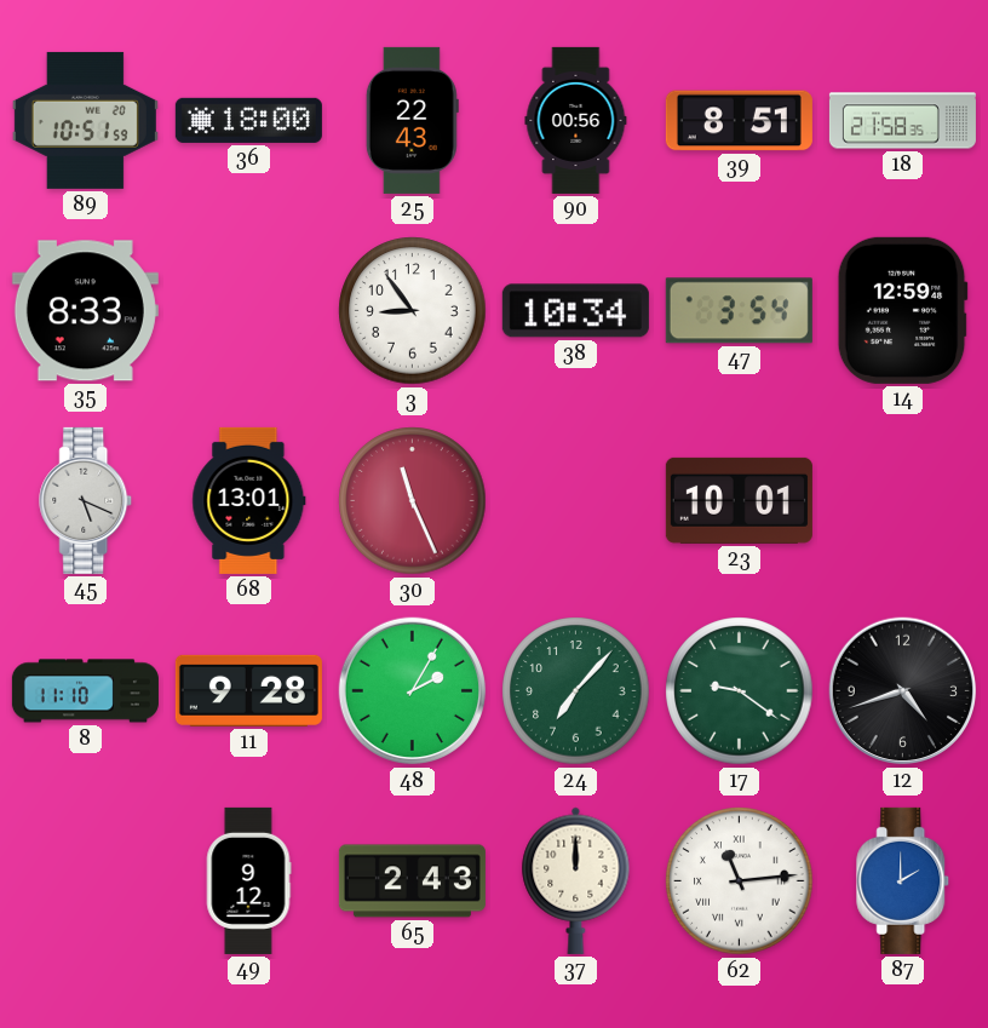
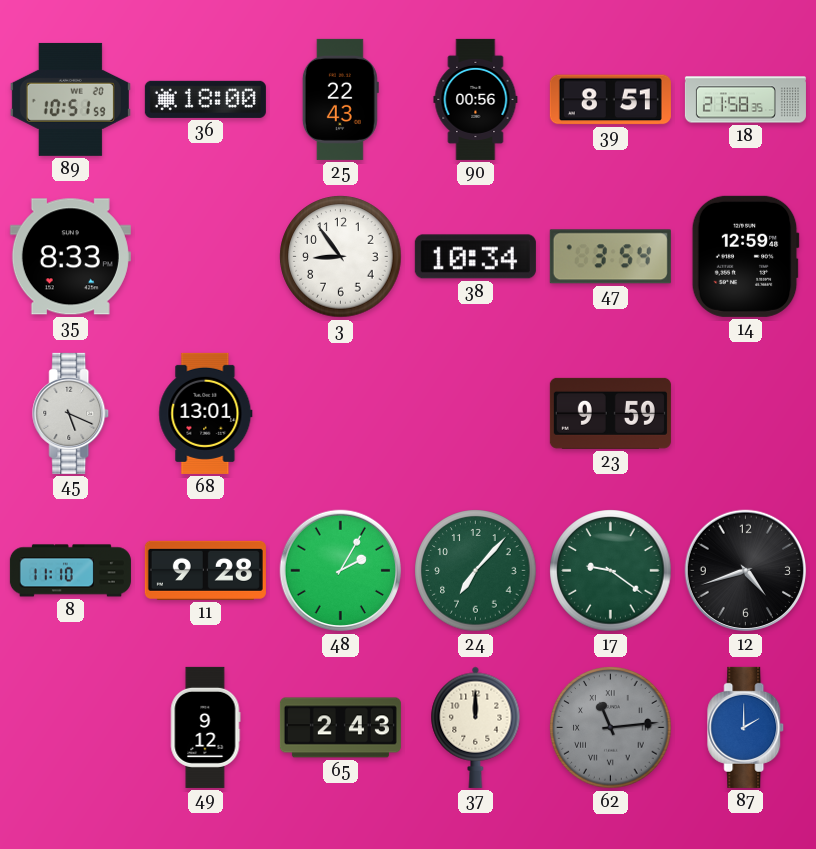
30: 11:26 -> none
23: 10:01 -> 9:59
62 dial: white -> grey
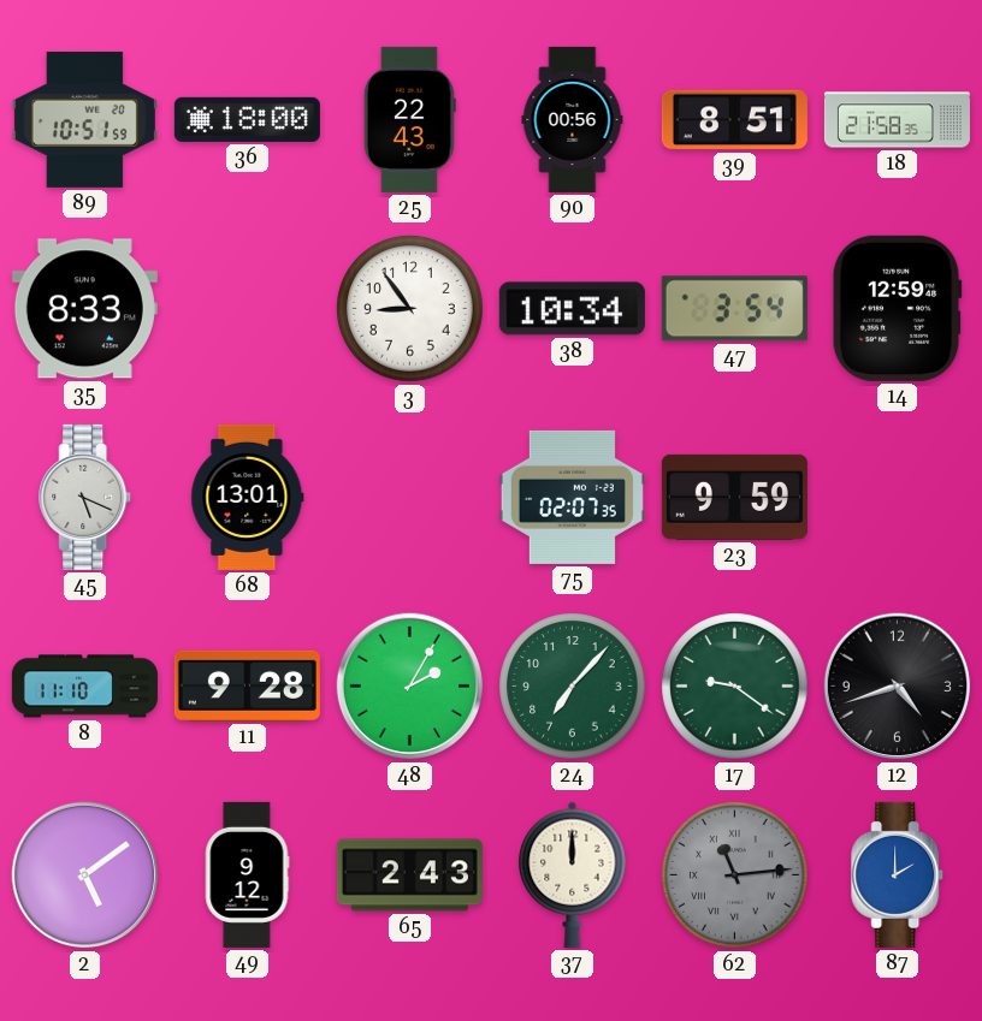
75: none -> 02:07
2: none -> 5:09
